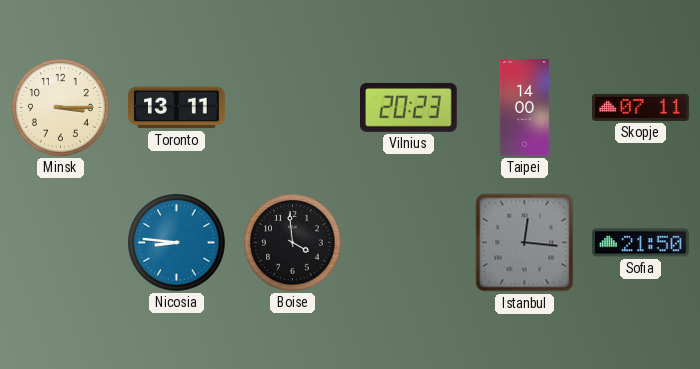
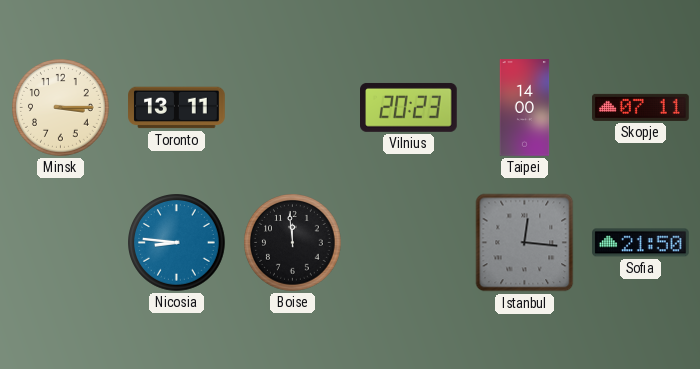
Boise: 3:59 -> 11:59
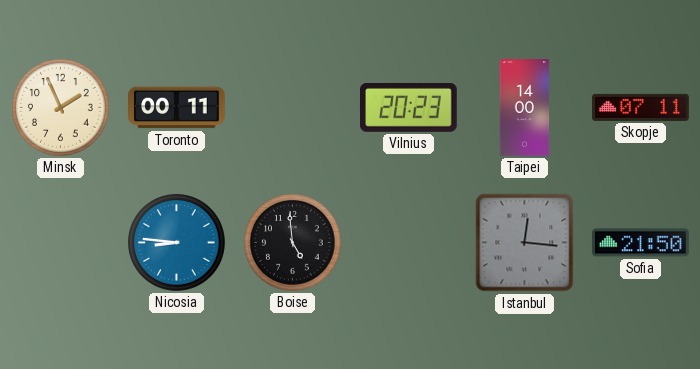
Minsk: 3:15 -> 1:56
Toronto: 13:11 -> 00:11
Boise: 11:59 -> 4:59
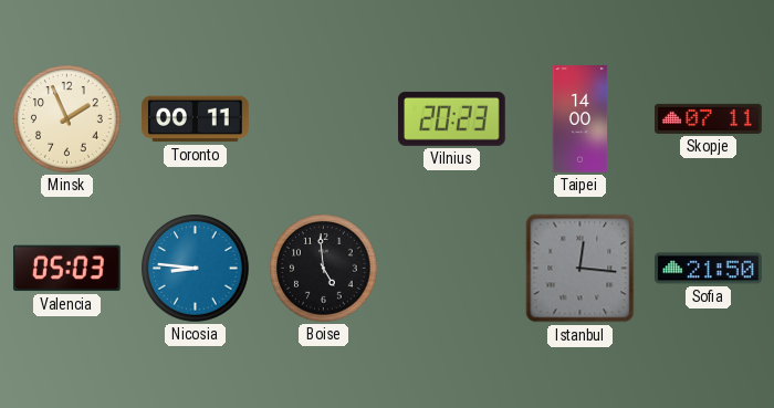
Valencia: none -> 05:03
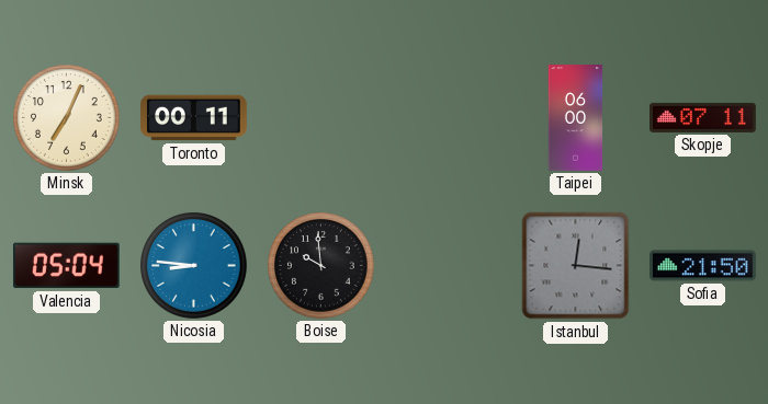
Minsk: 1:56 -> 7:04
Vilnius: 20:23 -> none
Taipei: 14:00 -> 06:00
Valencia: 05:03 -> 05:04
Boise: 4:59 -> 9:59
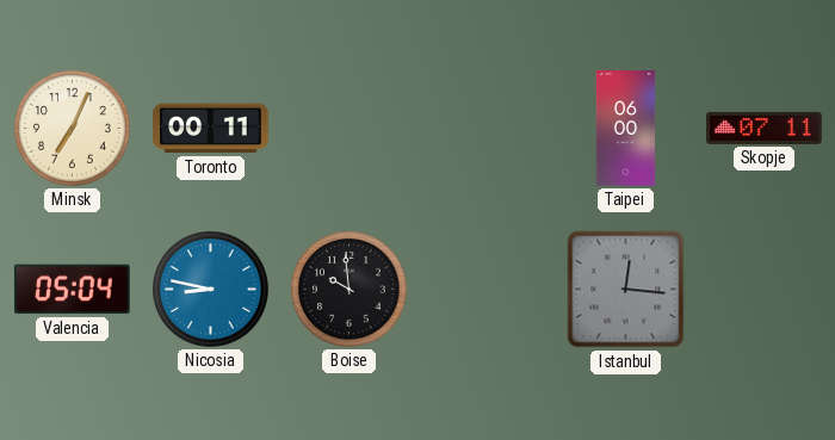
Nicosia: 8:46 -> 8:47
Sofia: 21:50 -> none
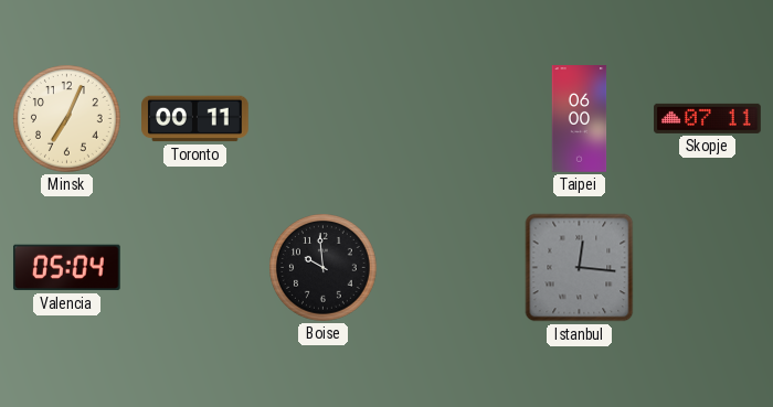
Nicosia: 8:47 -> none
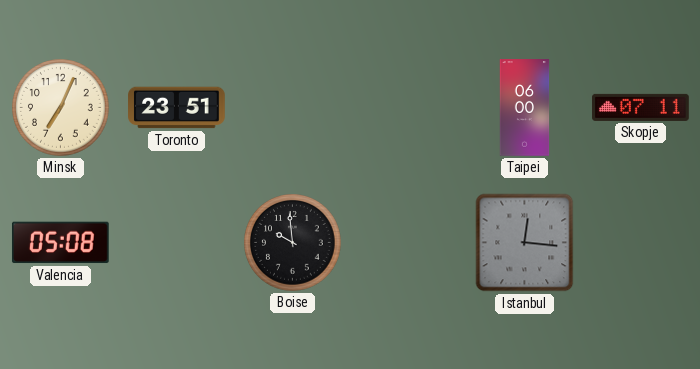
Toronto: 00:11 -> 23:51
Valencia: 05:04 -> 05:08
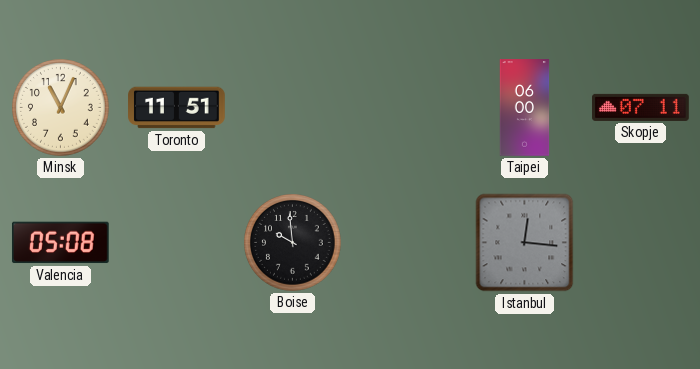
Minsk: 7:04 -> 11:04
Toronto: 23:51 -> 11:51
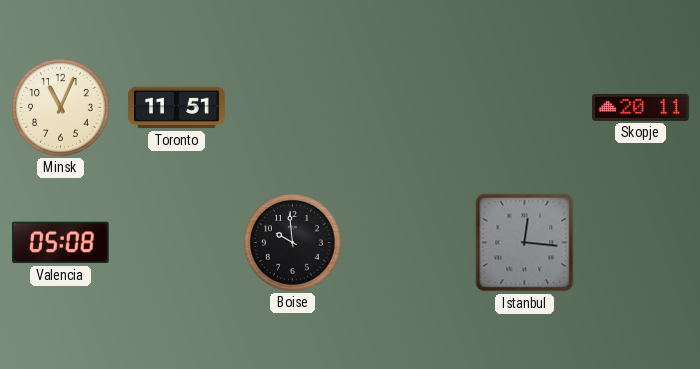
Taipei: 06:00 -> none
Skopje: 07:11 -> 20:11
